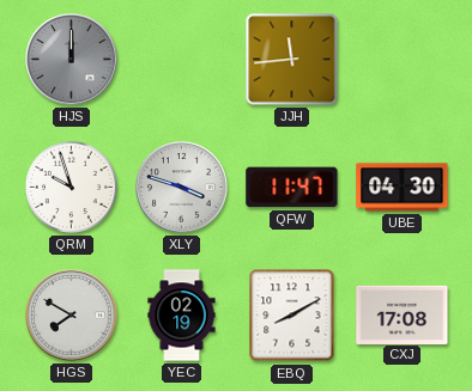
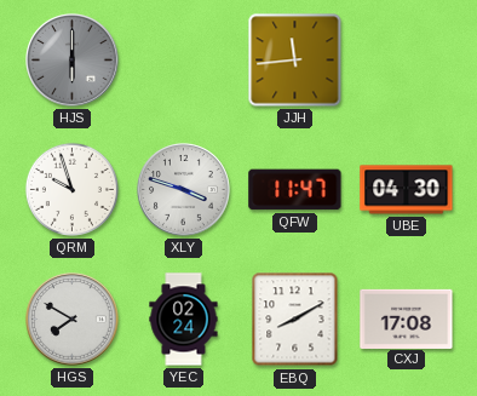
HJS: 12:00 -> 6:00
YEC: 02:19 -> 02:24
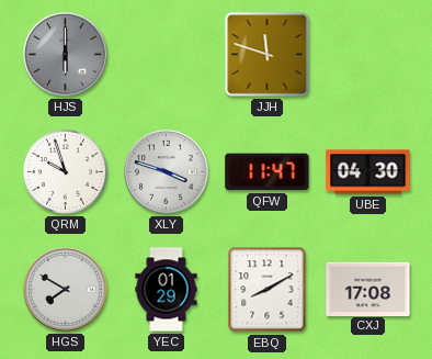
JJH: 11:44 -> 11:48
YEC: 02:24 -> 01:29
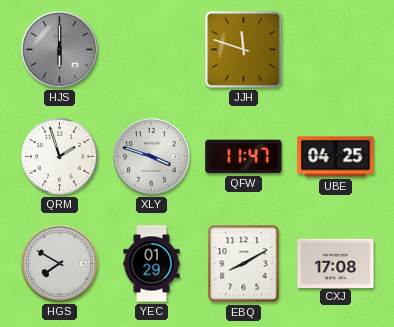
QRM: 9:57 -> 1:57
UBE: 04:30 -> 04:25
